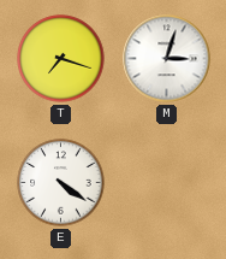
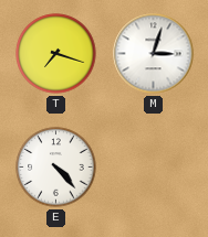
E: 4:21 -> 4:23
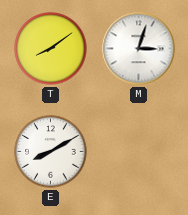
T: 7:18 -> 8:09
E: 4:23 -> 8:10
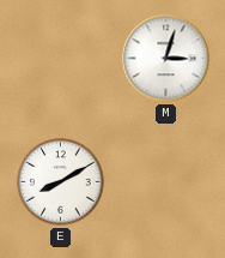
T: 8:09 -> none
